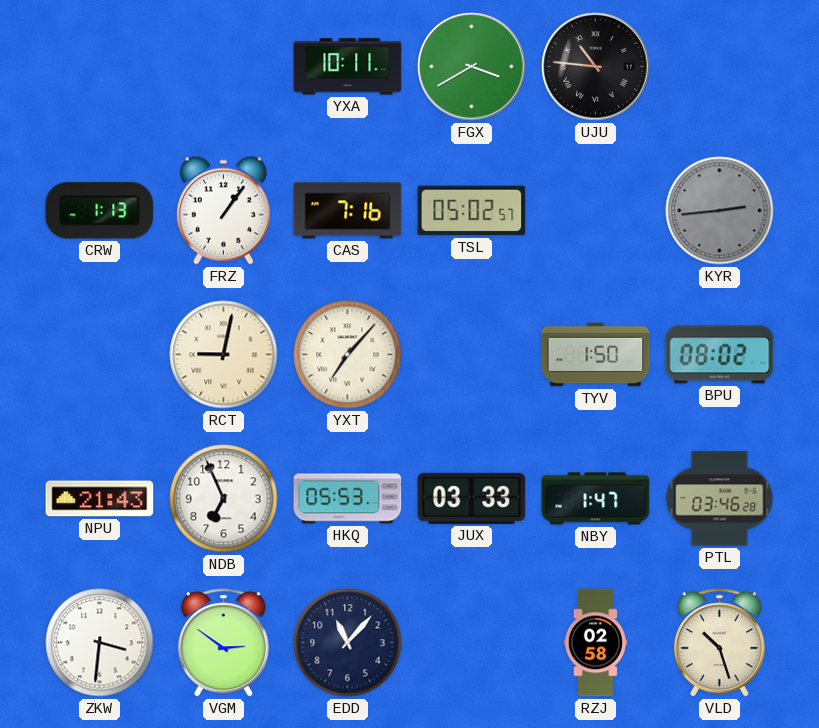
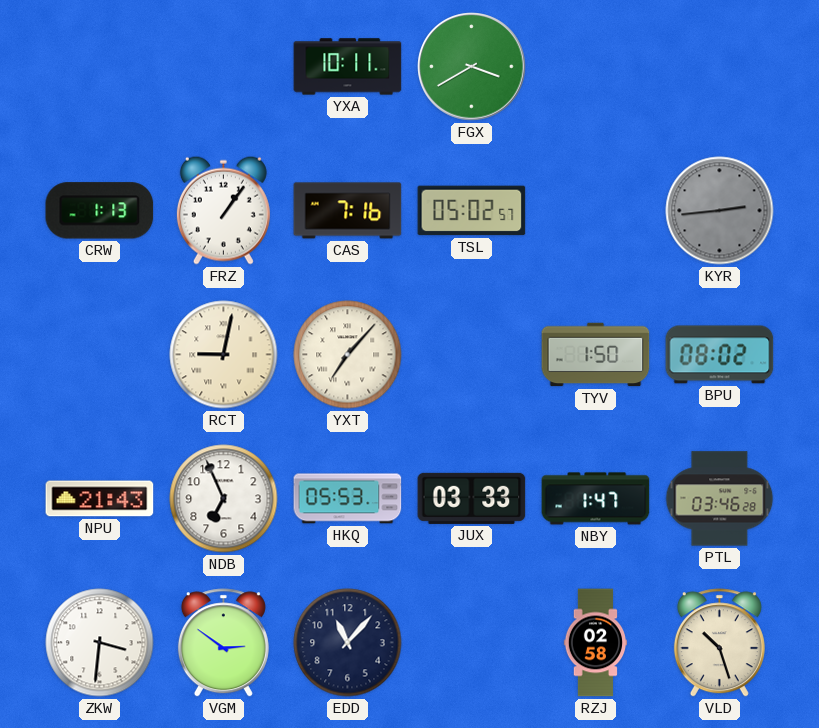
UJU: 10:46 -> none
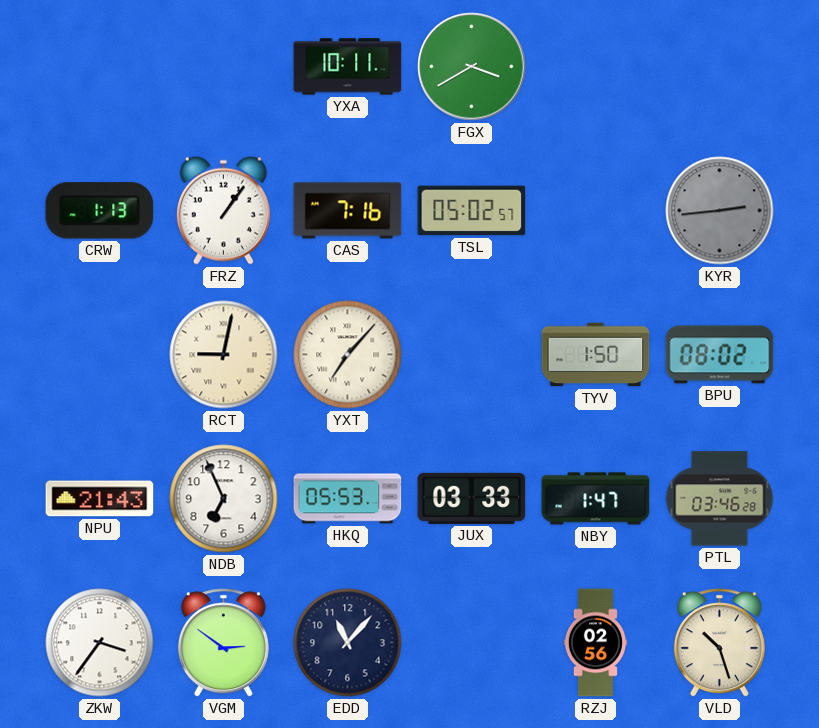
ZKW: 3:31 -> 3:36
RZJ: 02:58 -> 02:56
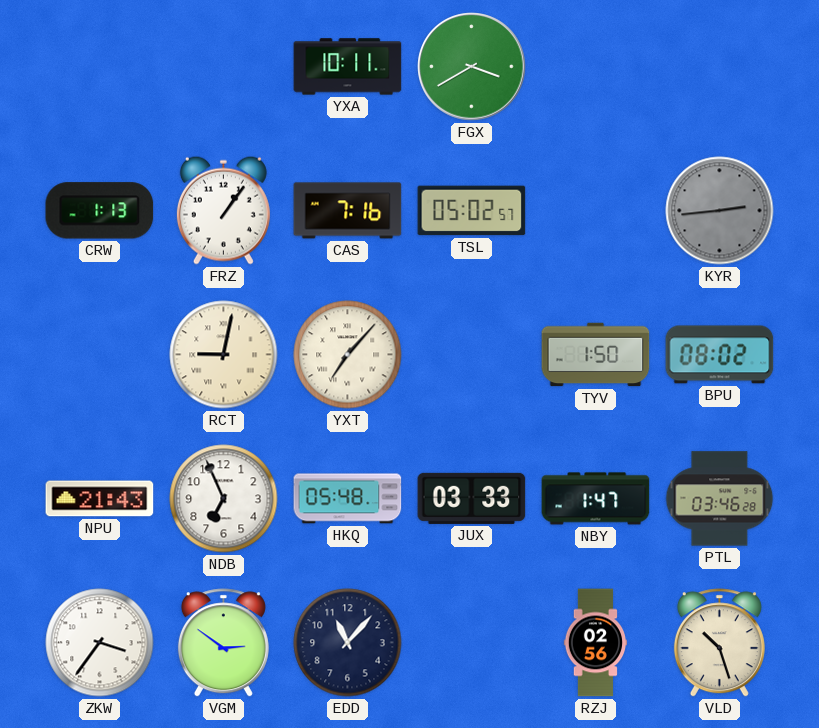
HKQ: 05:53 -> 05:48
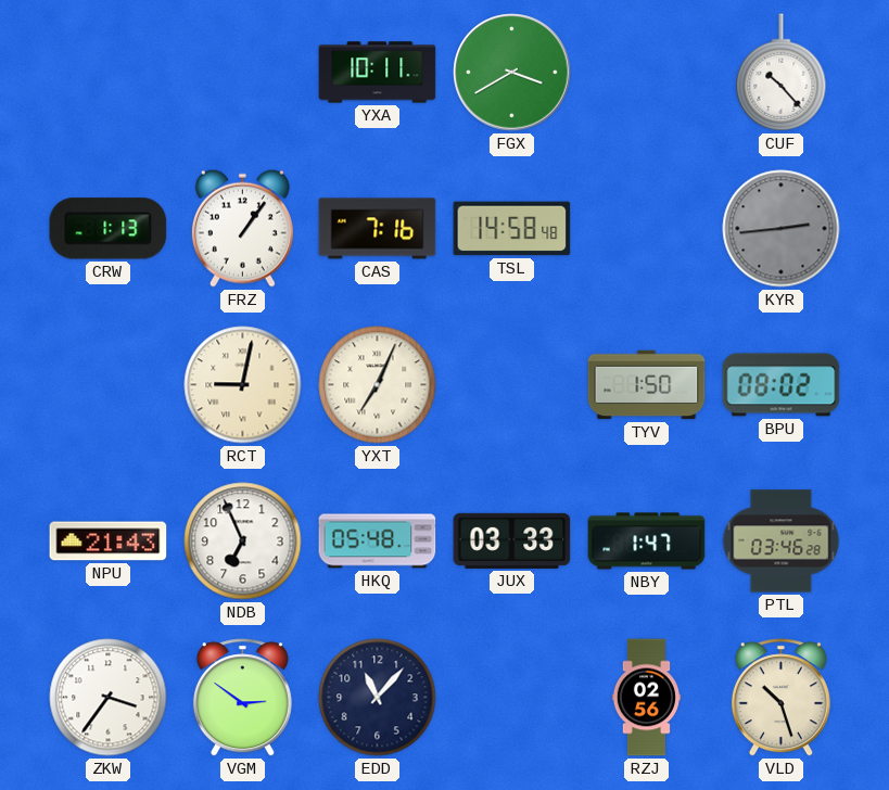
CUF: none -> 10:23
TSL: 05:02 -> 14:58
YXT: 7:07 -> 7:04
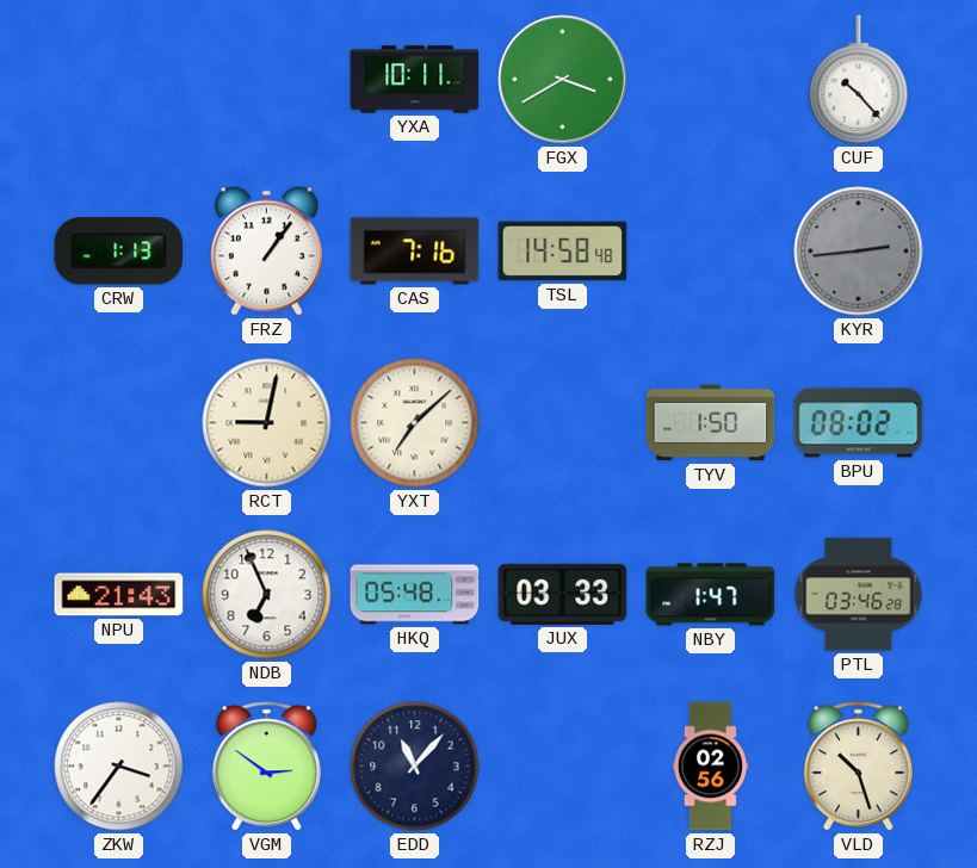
YXT: 7:04 -> 7:08
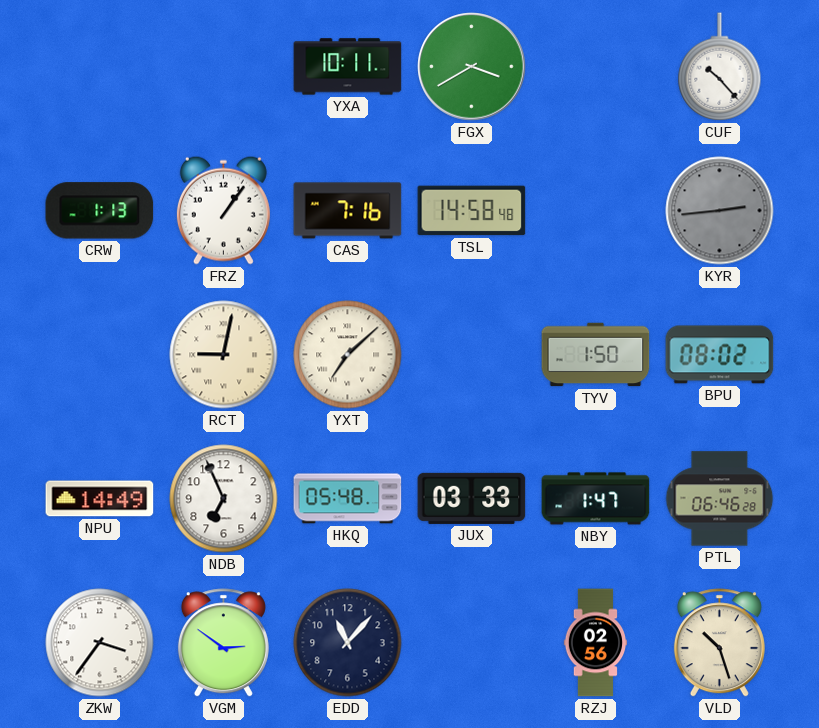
NPU: 21:43 -> 14:49
PTL: 03:46 -> 06:46
